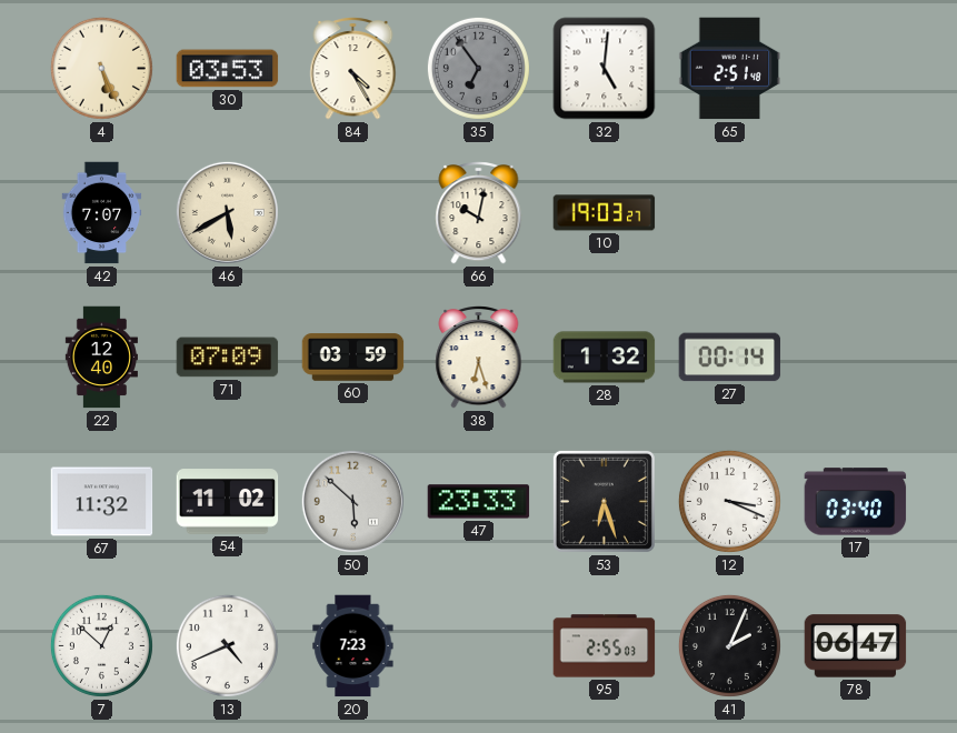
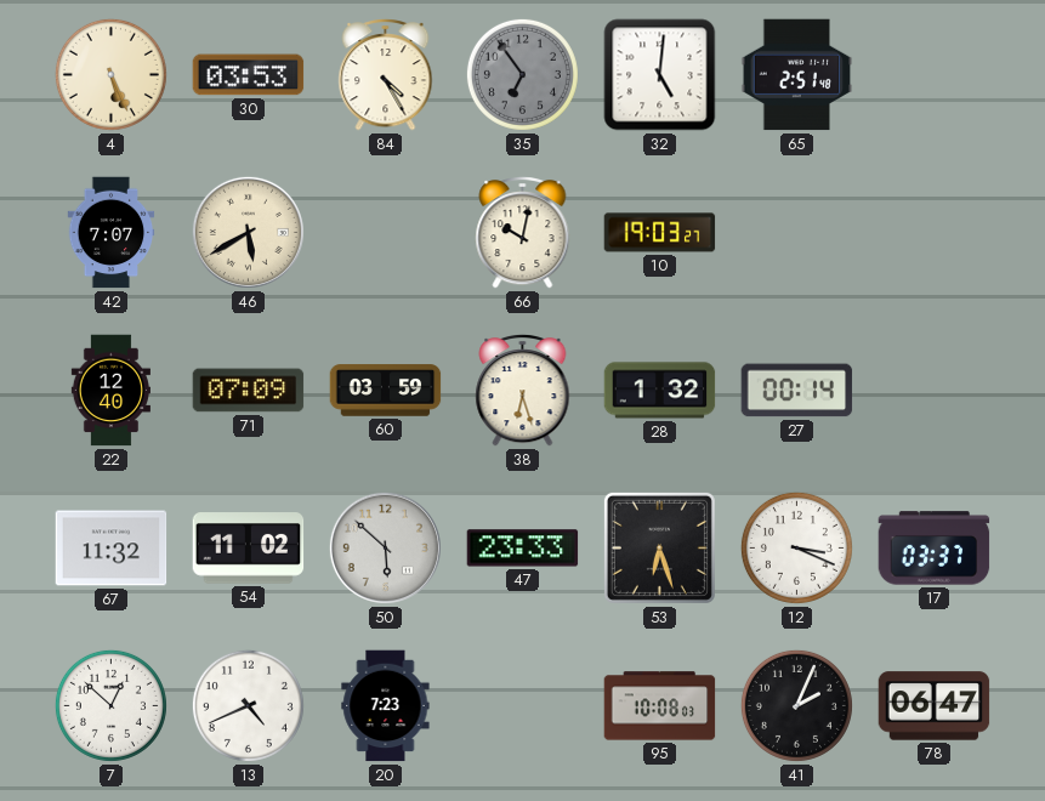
17: 03:40 -> 03:37
95: 2:55 -> 10:08
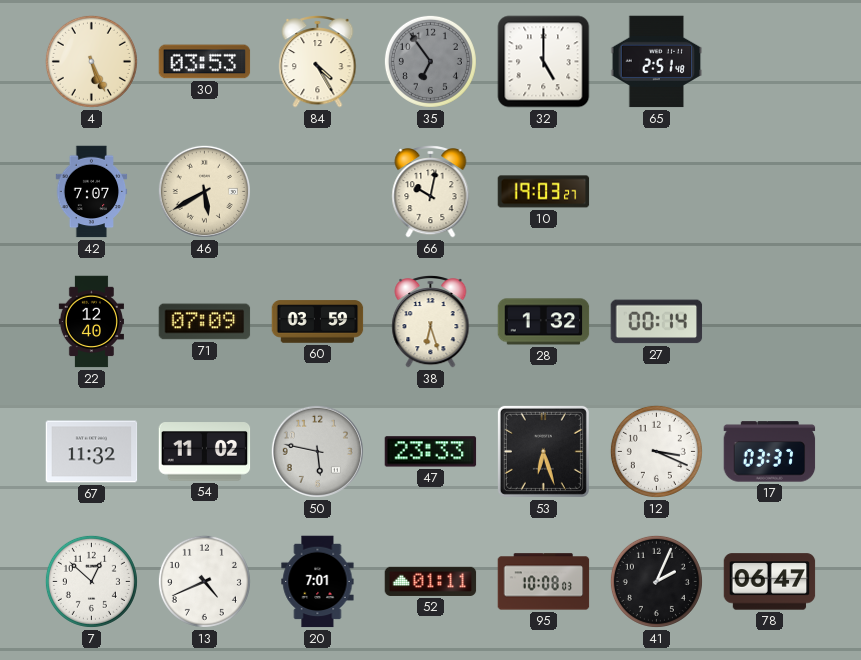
32: 5:01 -> 5:00
50: 5:52 -> 5:47
20: 7:23 -> 7:01
52: none -> 01:11
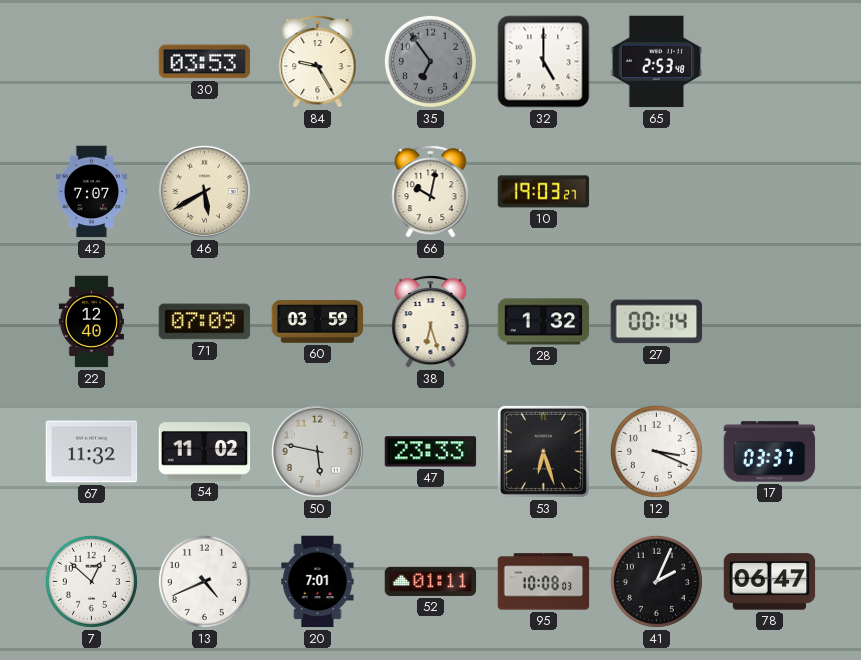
4: 5:26 -> none
84: 4:25 -> 9:25
65: 2:51 -> 2:53
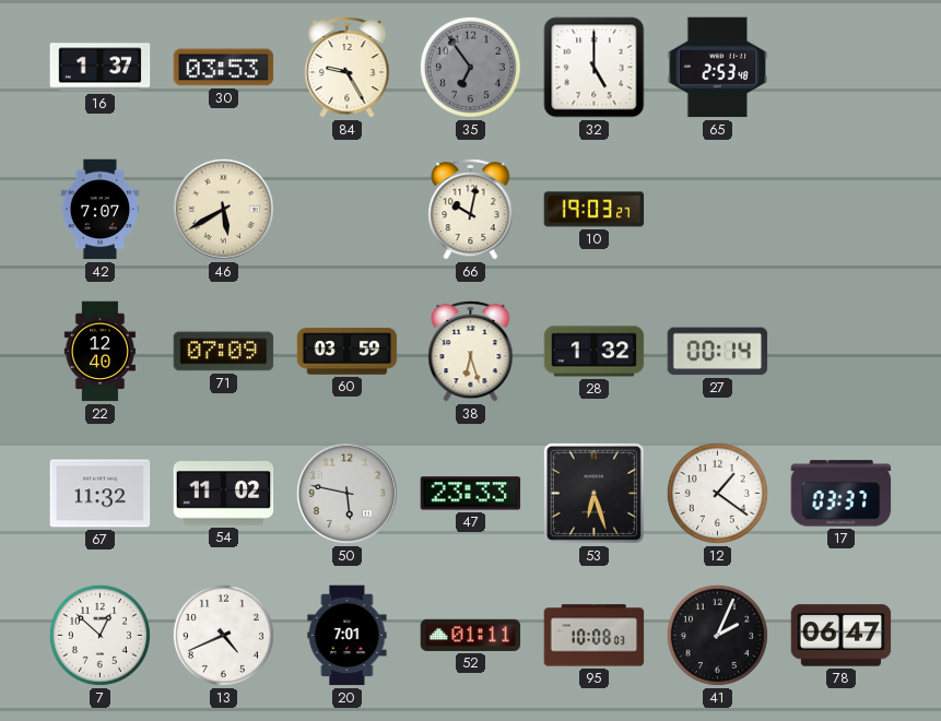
16: none -> 1:37
12: 3:19 -> 1:21
